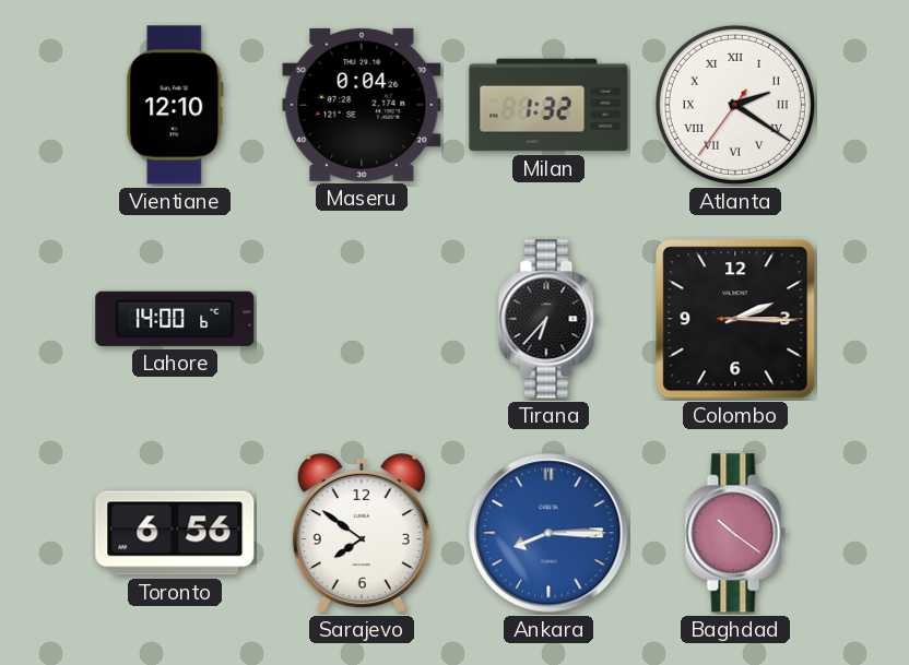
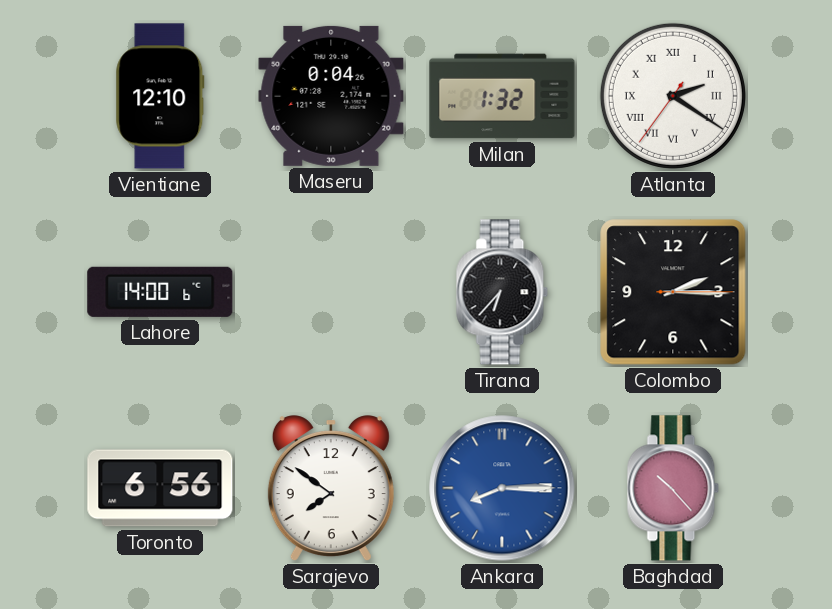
Baghdad: 10:21 -> 10:23
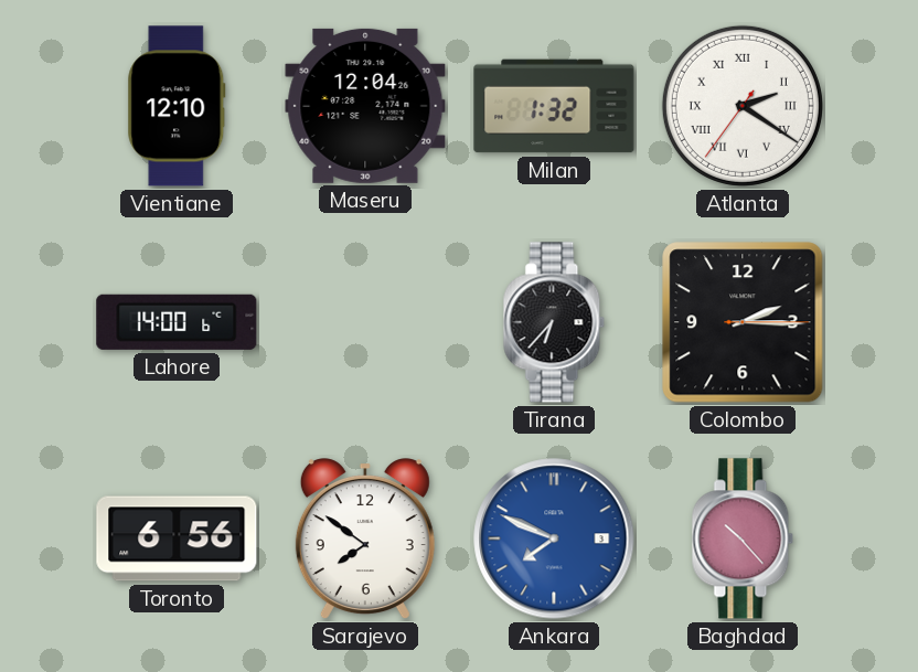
Maseru: 0:04 -> 12:04
Ankara: 8:15 -> 7:49
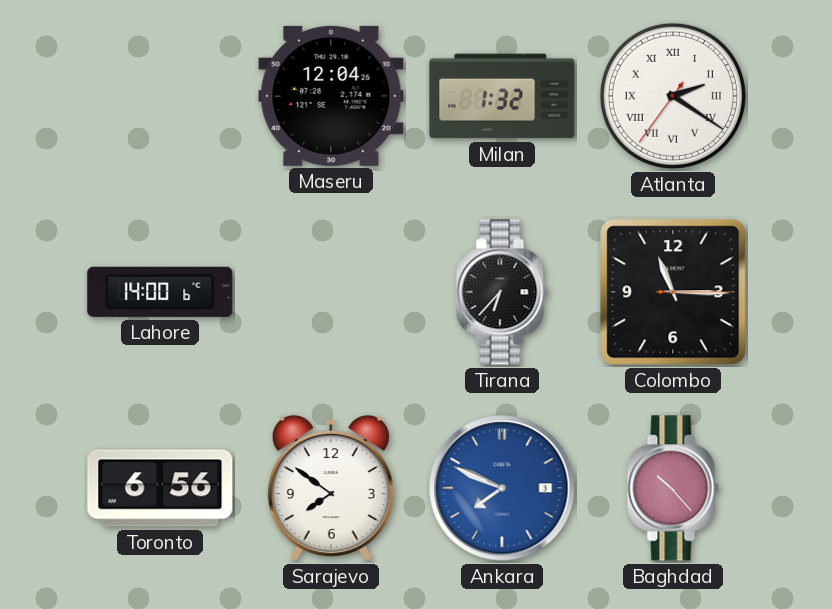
Vientiane: 12:10 -> none
Colombo: 2:15 -> 11:15
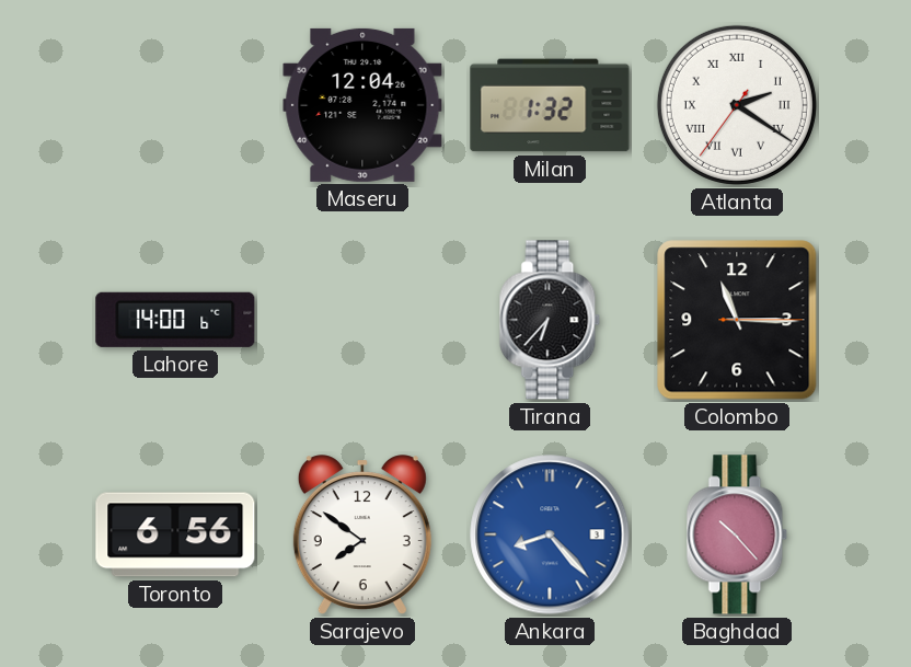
Ankara: 7:49 -> 8:23
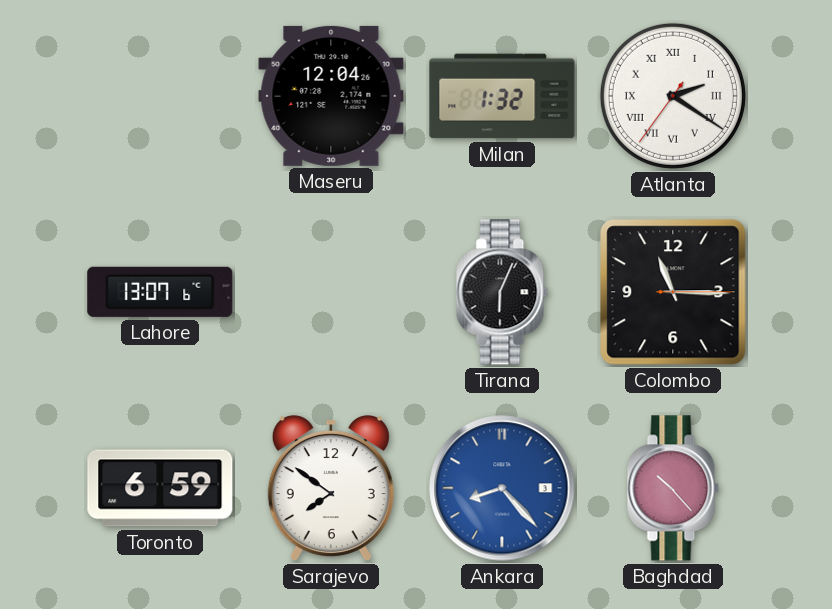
Lahore: 14:00 -> 13:07
Tirana: 6:37 -> 6:04
Toronto: 6:56 -> 6:59
